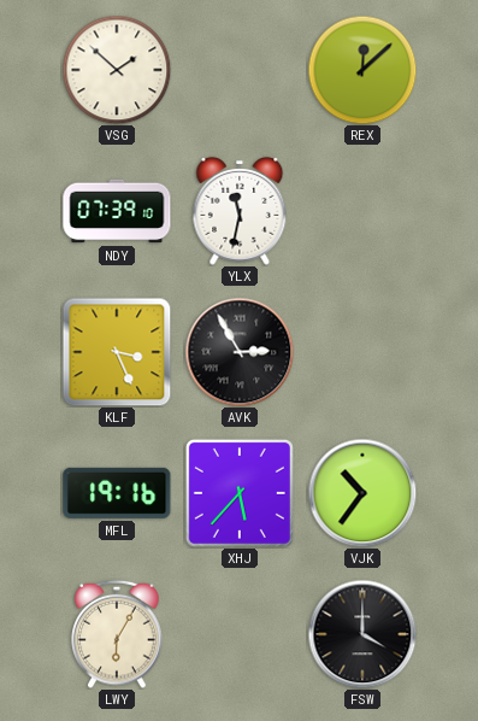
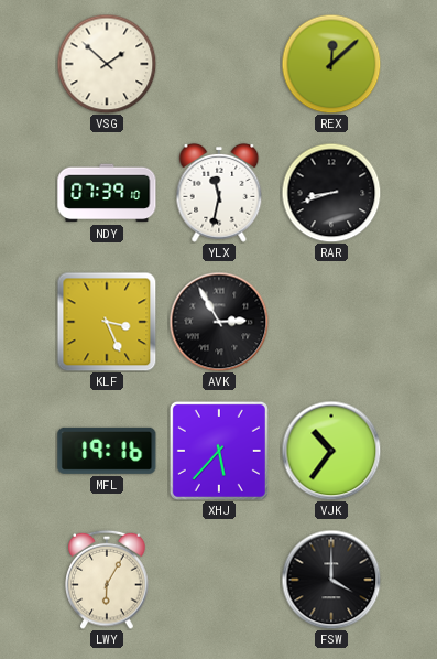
RAR: none -> 8:42
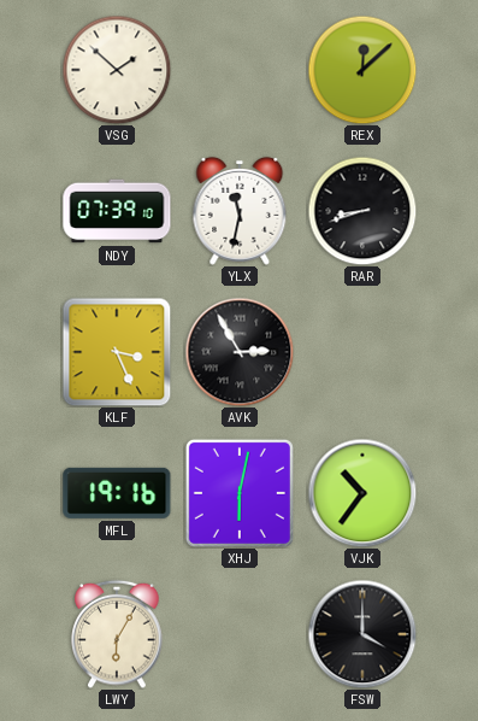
XHJ: 5:37 -> 6:02
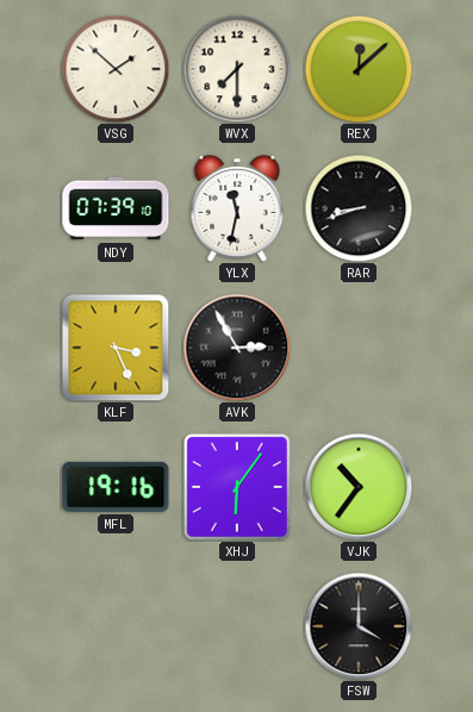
WVX: none -> 7:30
XHJ: 6:02 -> 6:06
LWY: 6:05 -> none
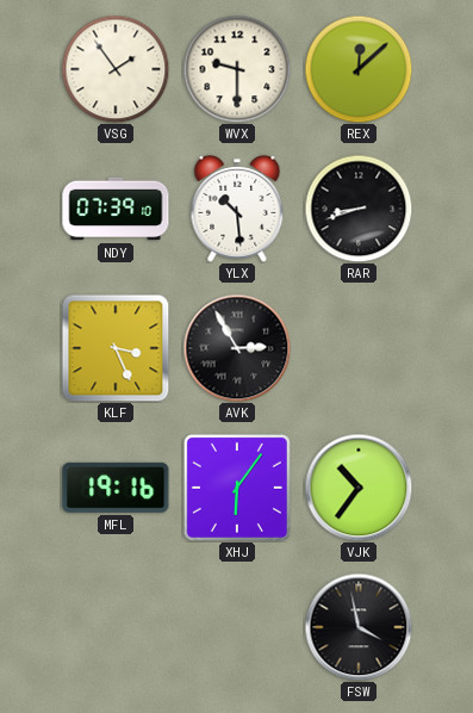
VSG: 1:52 -> 1:54
WVX: 7:30 -> 9:30
YLX: 11:32 -> 10:29
FSW: 4:00 -> 3:58
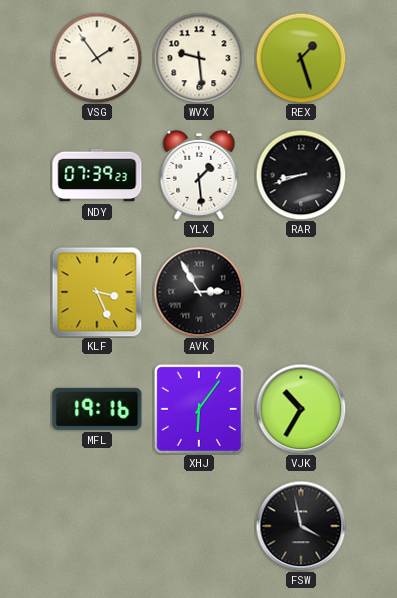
WVX: 9:30 -> 9:29
REX: 12:08 -> 1:27
NDY: 07:39:10 -> 07:39:23
YLX: 10:29 -> 1:29
VJK: 10:36 -> 10:35
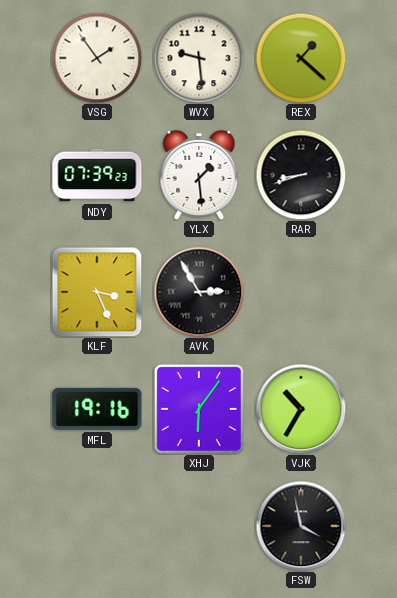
REX: 1:27 -> 1:22
